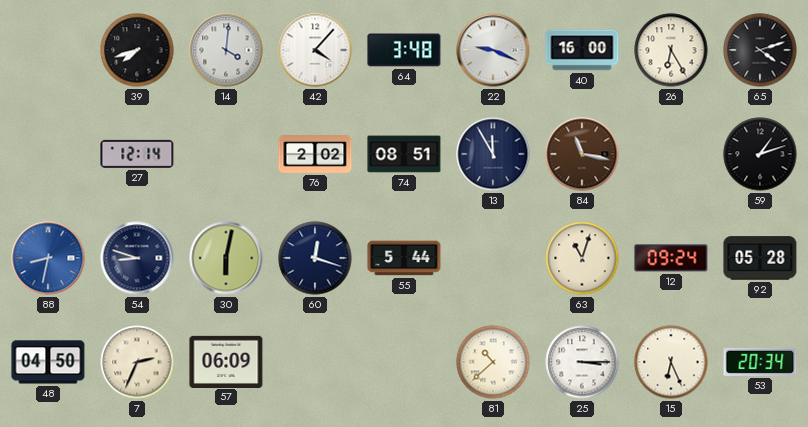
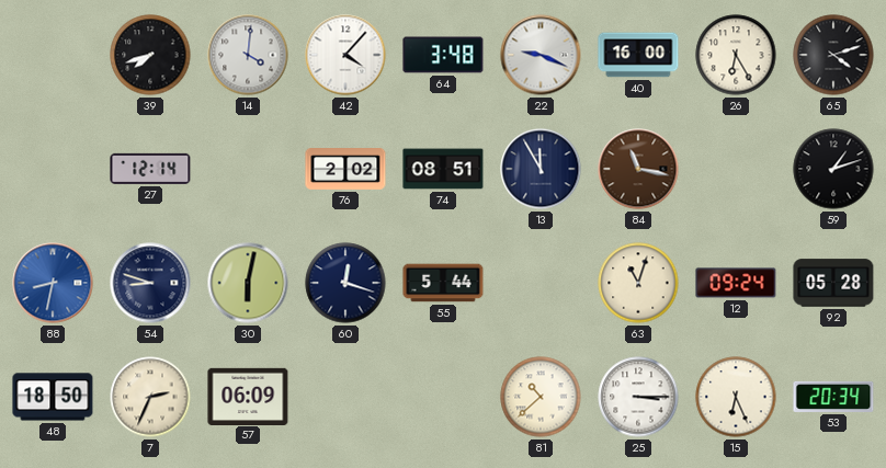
48: 04:50 -> 18:50
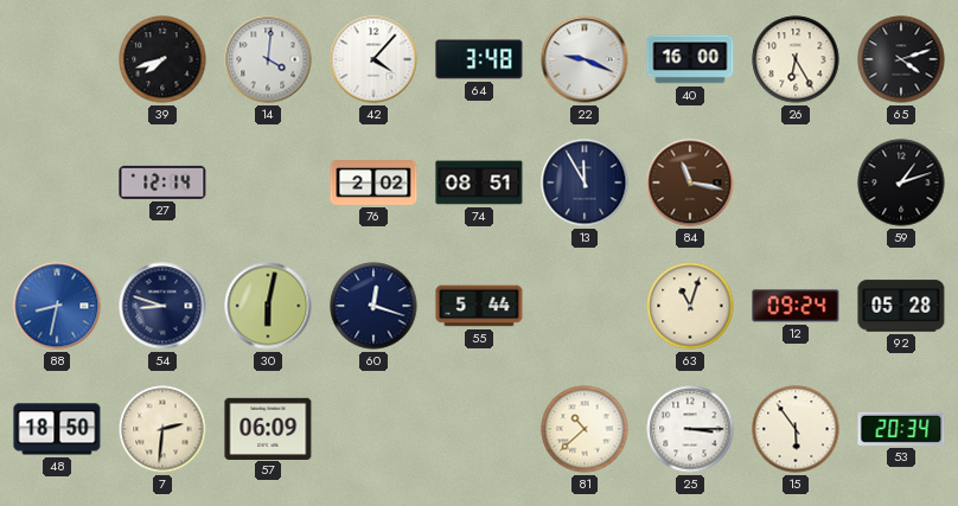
7: 2:34 -> 2:31
15: 6:26 -> 5:54
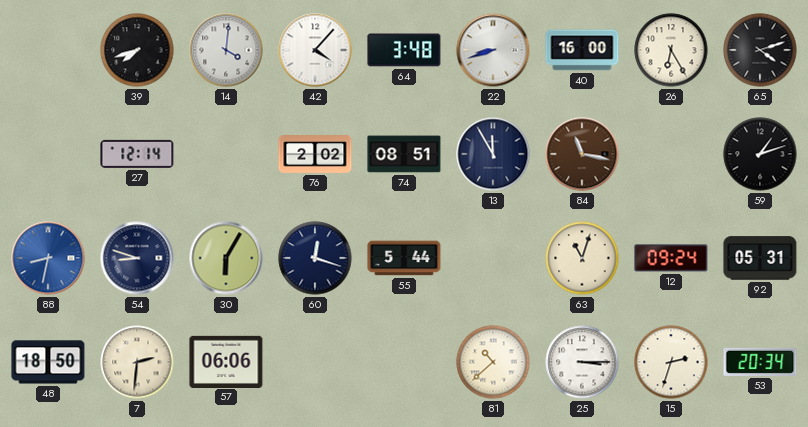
22: 9:19 -> 8:42
30: 6:02 -> 6:05
92: 05:28 -> 05:31
57: 06:09 -> 06:06
15: 5:54 -> 2:33
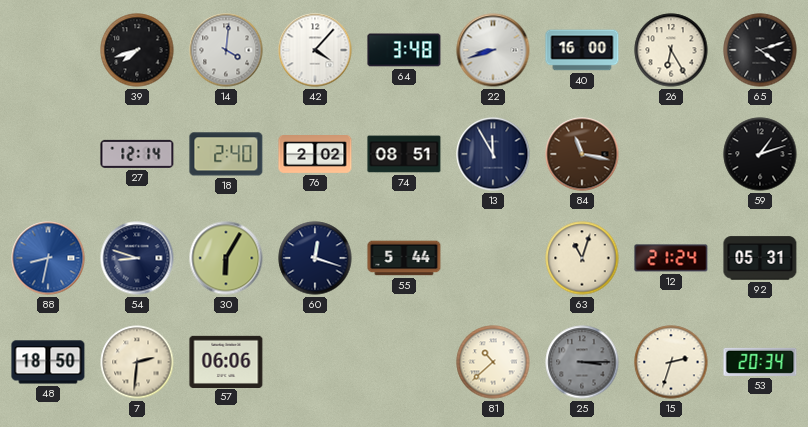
18: none -> 2:40
12: 09:24 -> 21:24
25 dial: white -> grey
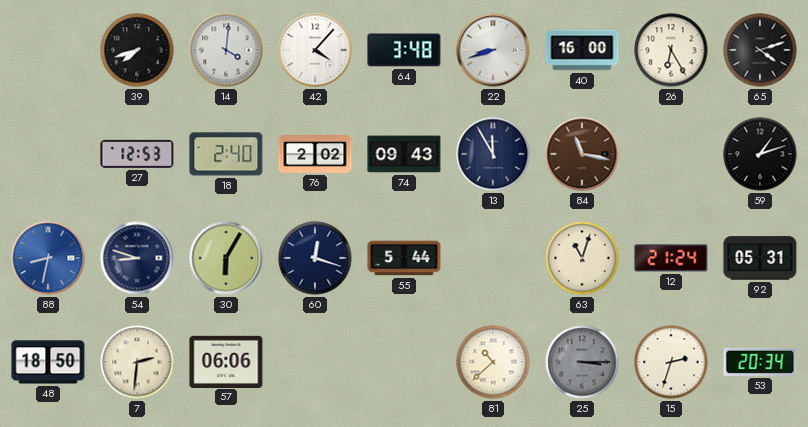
27: 12:14 -> 12:53
74: 08:51 -> 09:43
